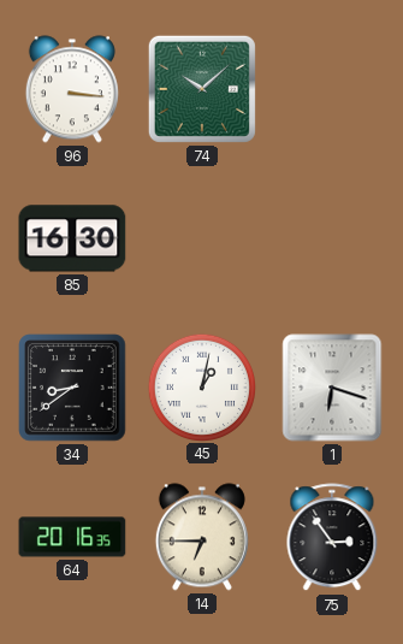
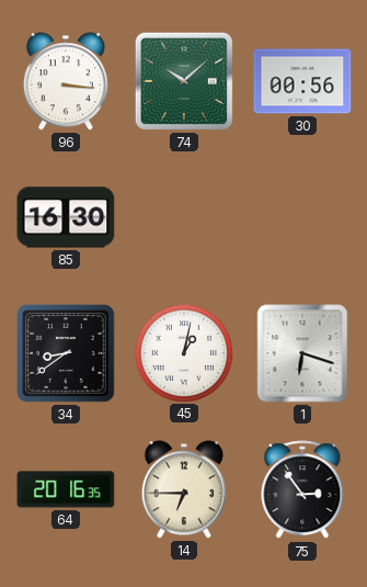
30: none -> 00:56
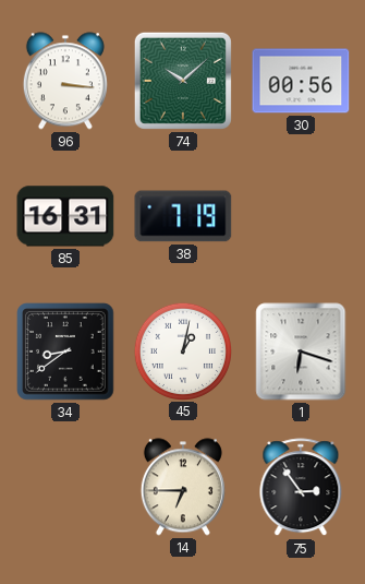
85: 16:30 -> 16:31
38: none -> 7:19
64: 20:16 -> none
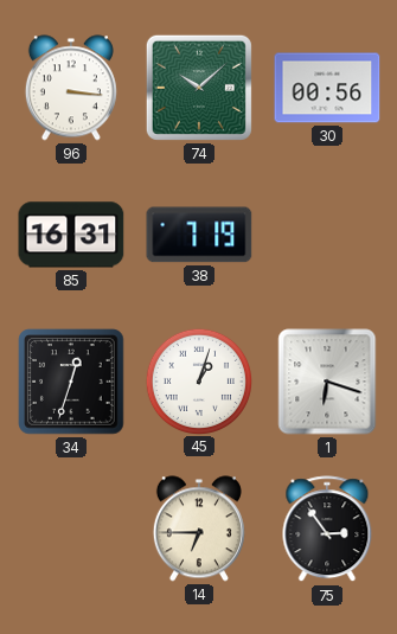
34: 8:39 -> 12:33
45: 1:02 -> 1:03
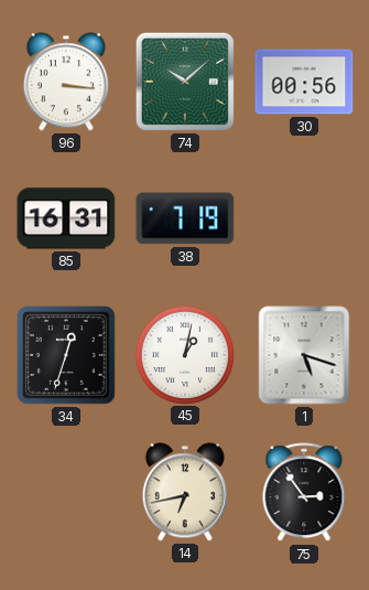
45: 1:03 -> 1:02
1: 6:18 -> 5:18
14: 6:45 -> 6:43
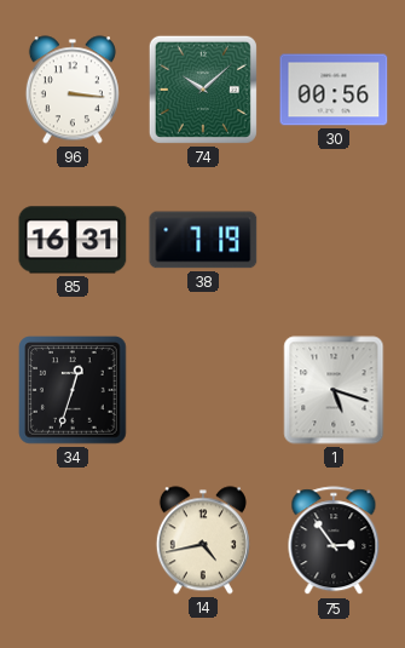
45: 1:02 -> none
14: 6:43 -> 4:43
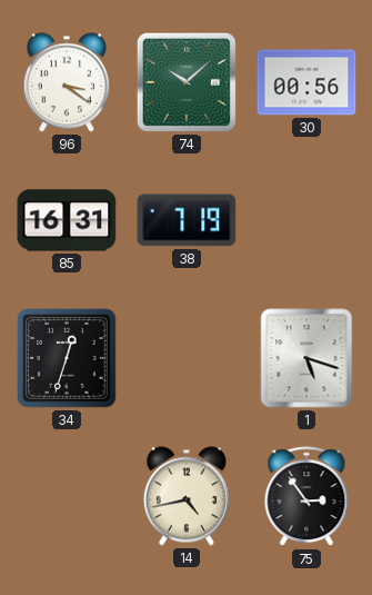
96: 3:16 -> 3:21
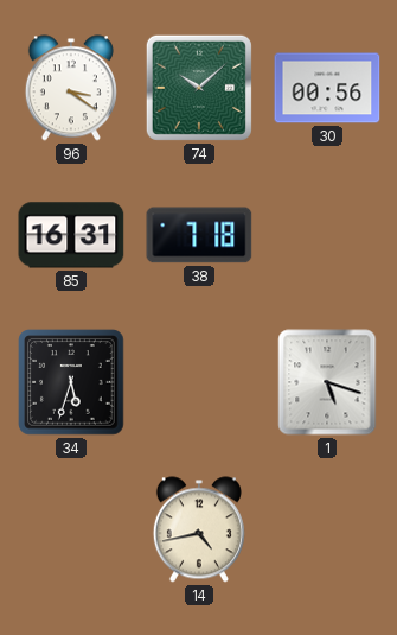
38: 7:19 -> 7:18
34: 12:33 -> 5:33
75: 2:54 -> none
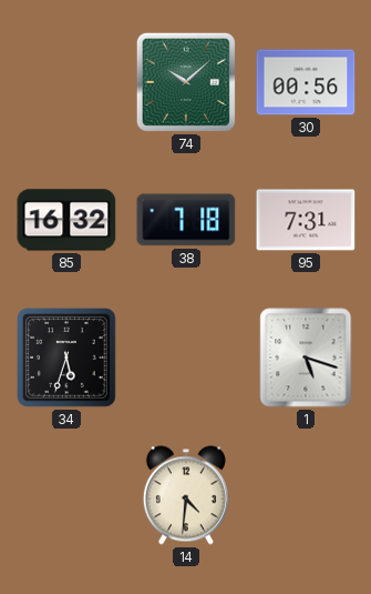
96: 3:21 -> none
85: 16:31 -> 16:32
95: none -> 7:31
14: 4:43 -> 4:31
